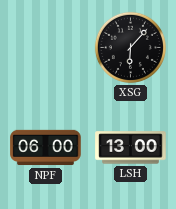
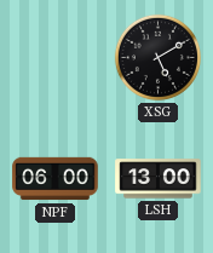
XSG: 6:07 -> 5:10
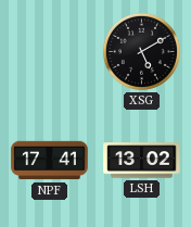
NPF: 06:00 -> 17:41
LSH: 13:00 -> 13:02
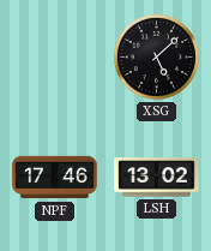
XSG: 5:10 -> 5:08
NPF: 17:41 -> 17:46
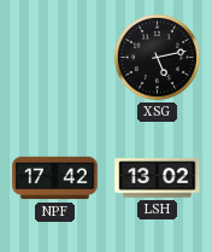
XSG: 5:08 -> 5:13
NPF: 17:46 -> 17:42
